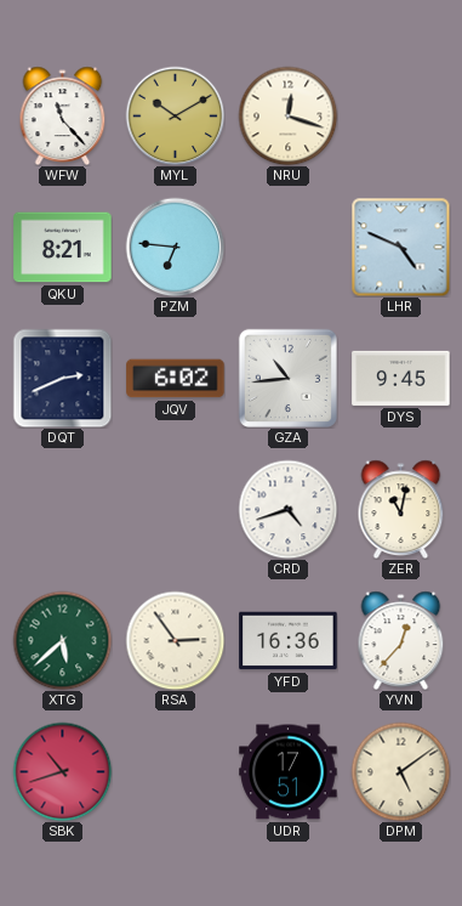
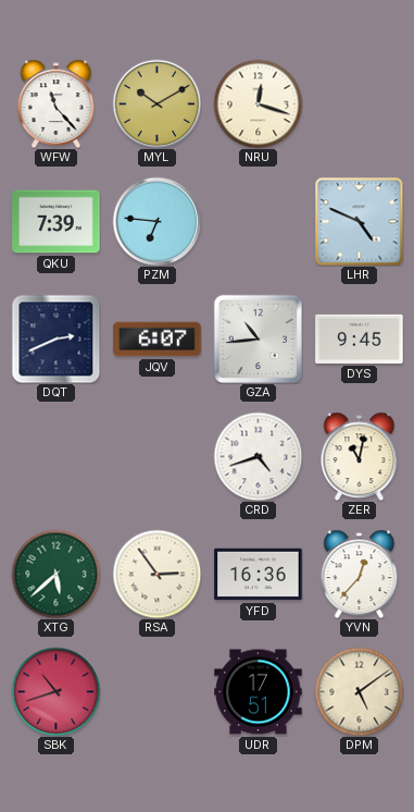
QKU: 8:21 -> 7:39
JQV: 6:02 -> 6:07
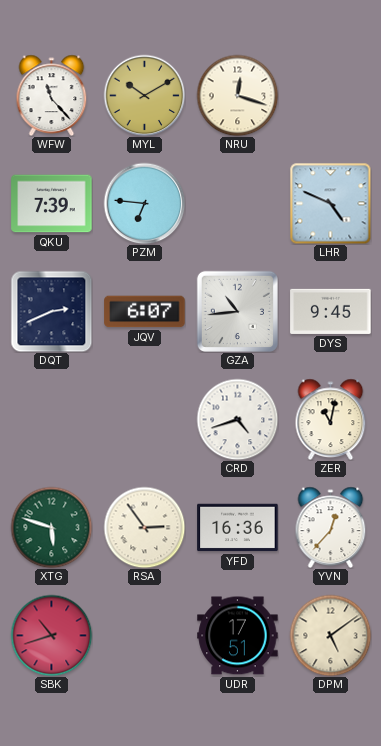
XTG: 5:38 -> 5:48
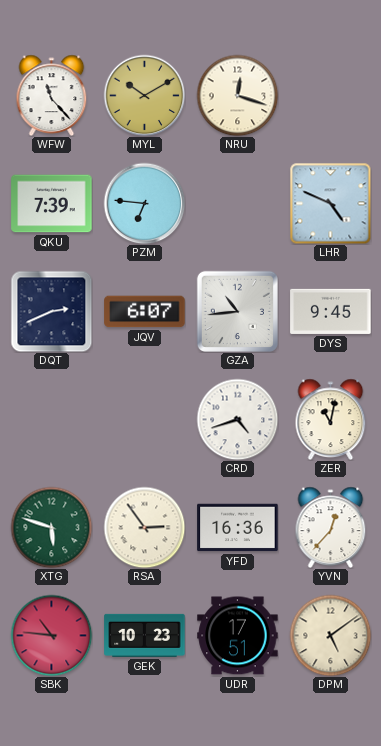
SBK: 10:42 -> 10:46
GEK: none -> 10:23
